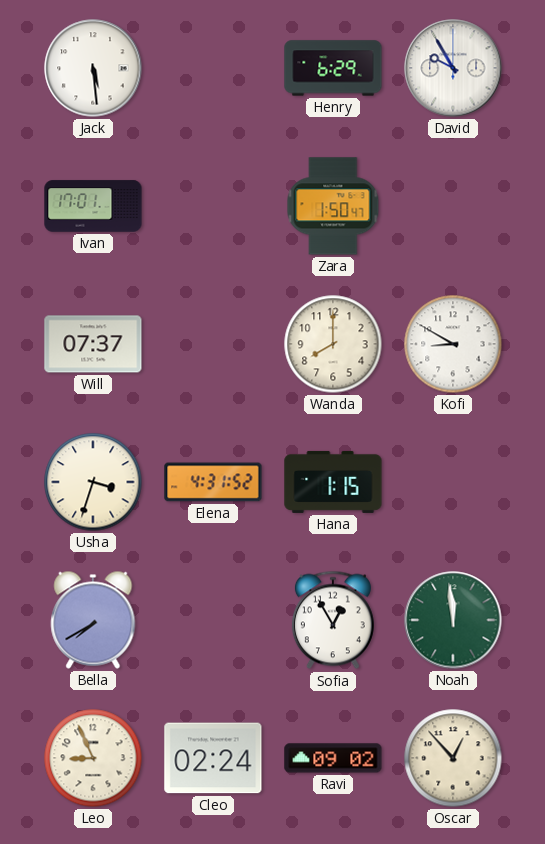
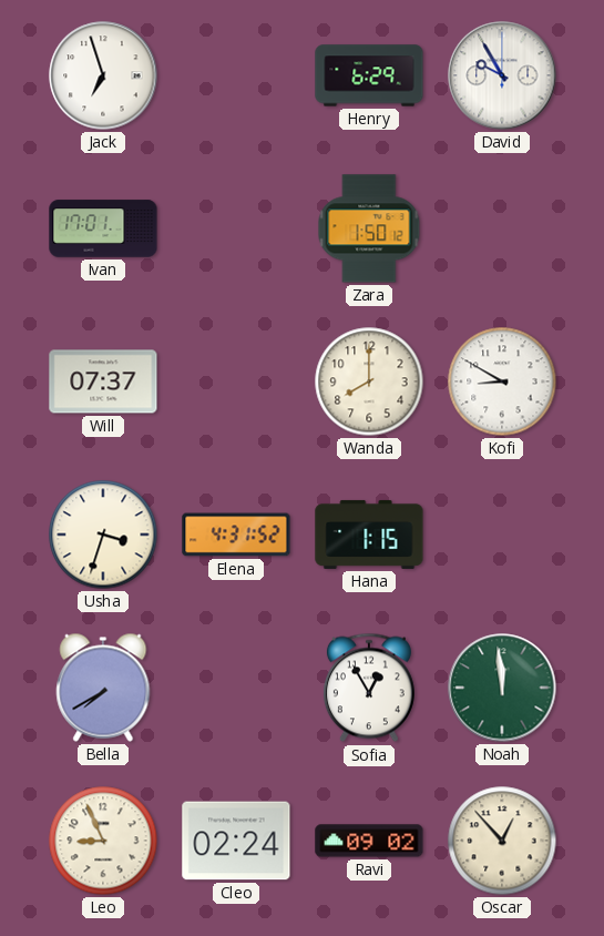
Jack: 5:29 -> 6:57
Zara: 1:50:47 -> 1:50:12
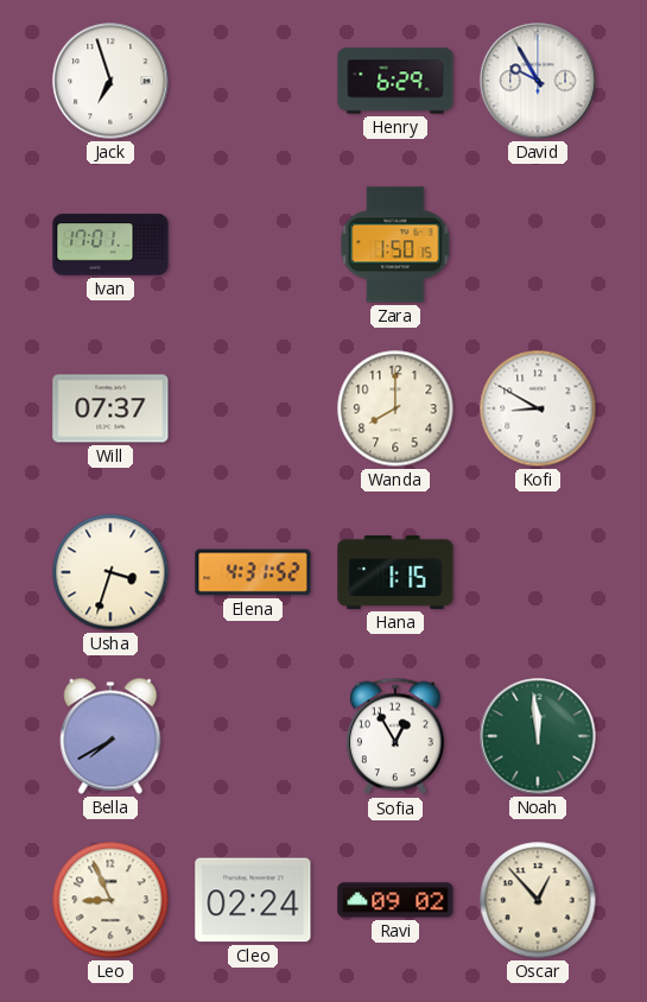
Zara: 1:50:12 -> 1:50:15
